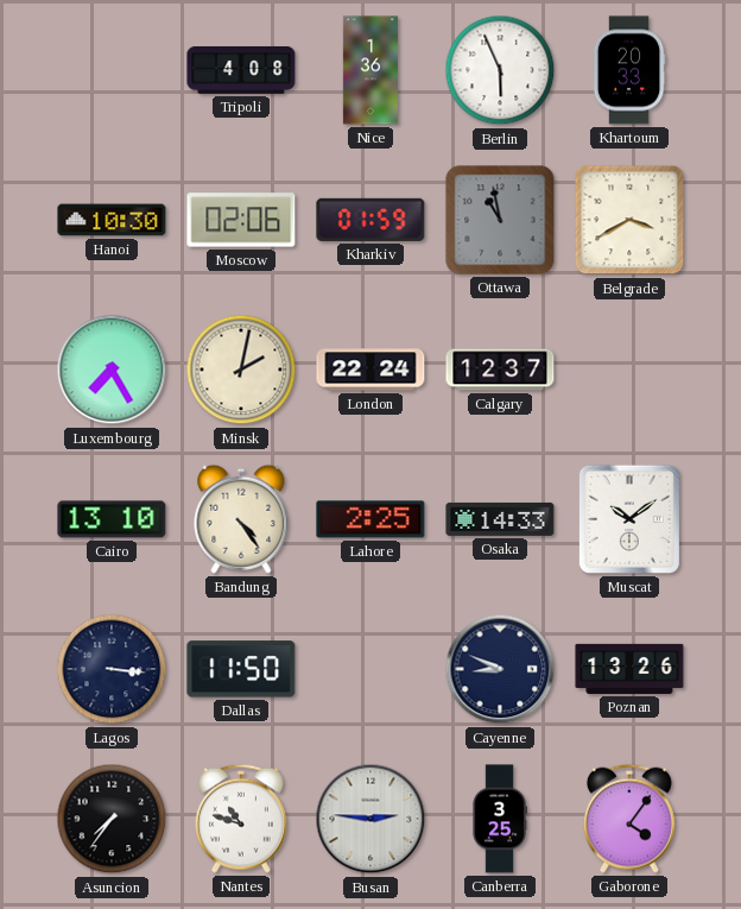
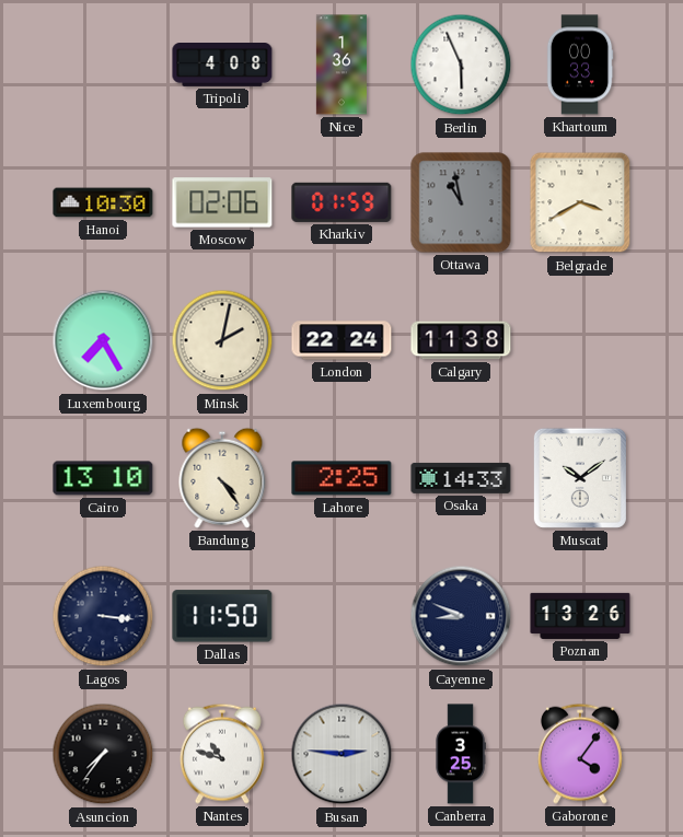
Khartoum: 20:33 -> 00:33
Calgary: 12:37 -> 11:38
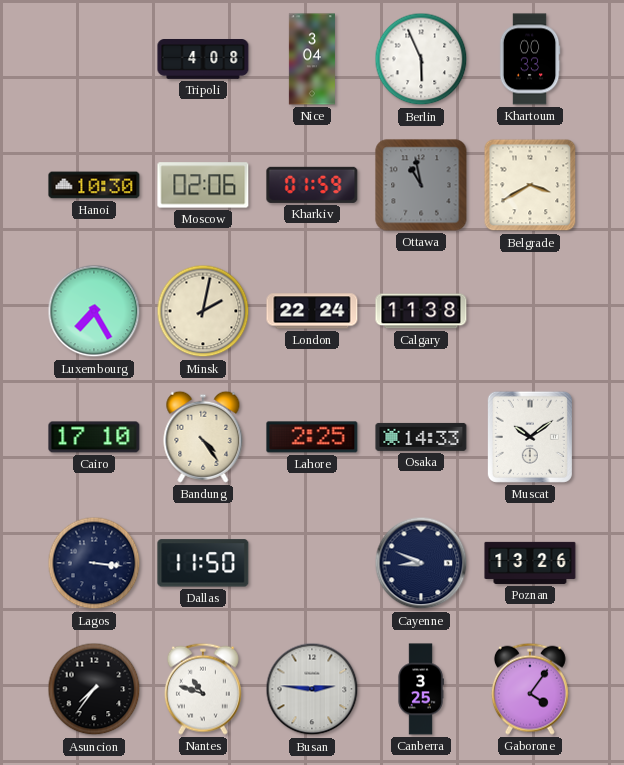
Nice: 1:36 -> 3:04
Cairo: 13:10 -> 17:10
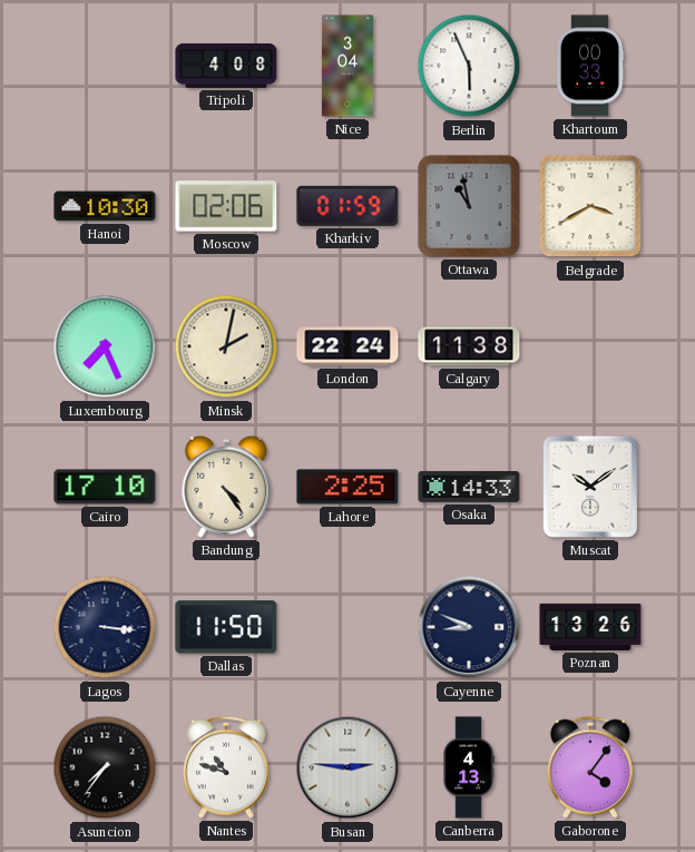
Luxembourg: 7:25 -> 7:26
Canberra: 3:25 -> 4:13
